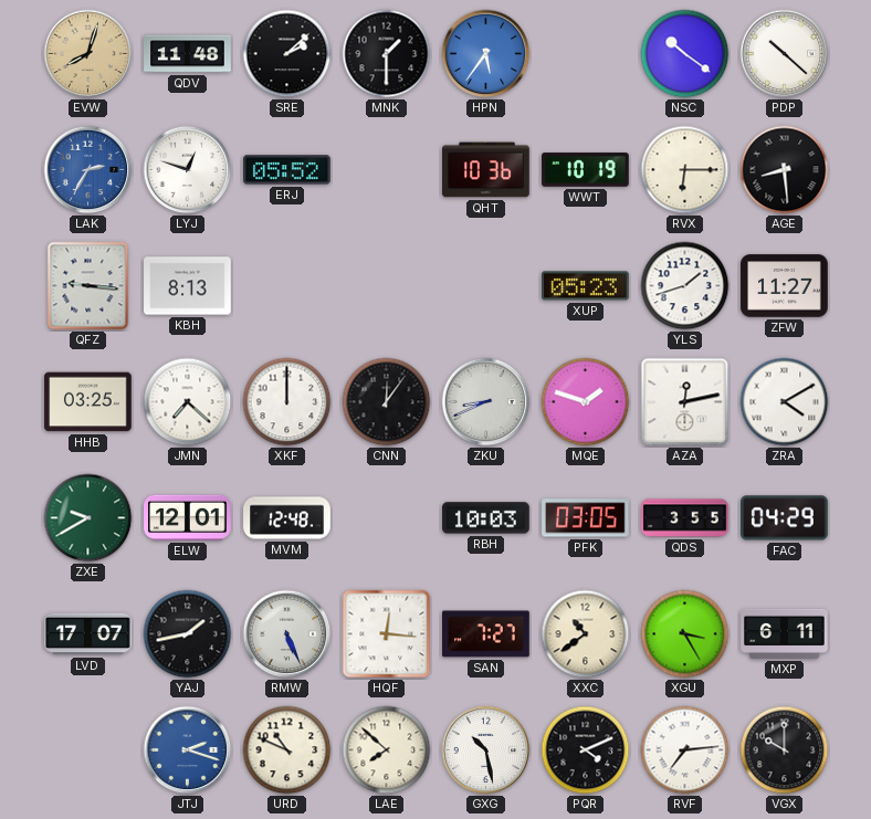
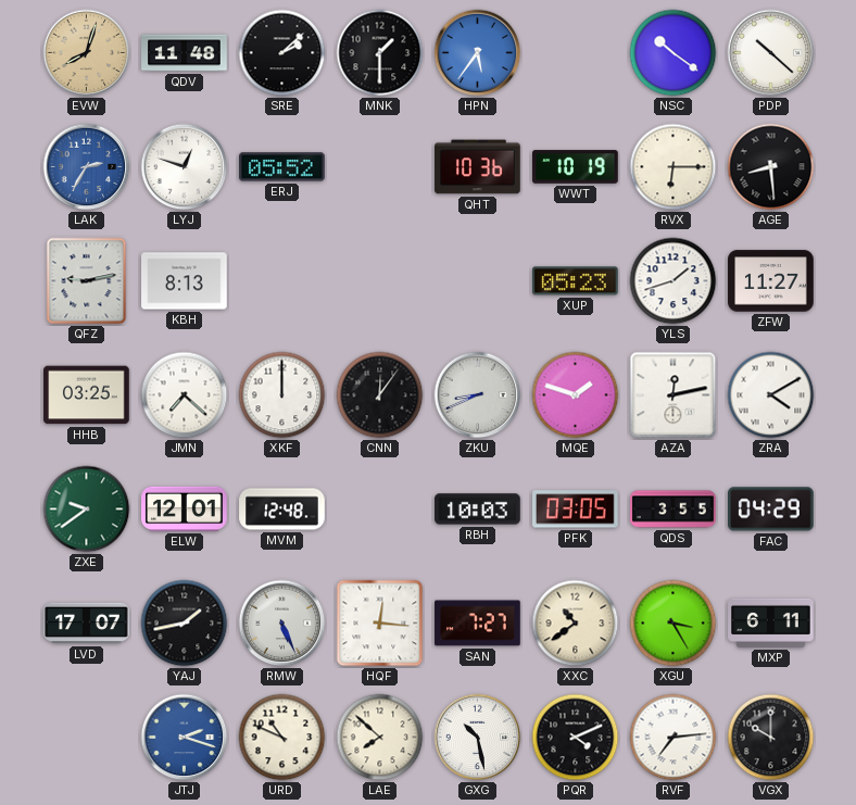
QFZ: 9:16 -> 9:13
ZXE: 9:40 -> 9:39
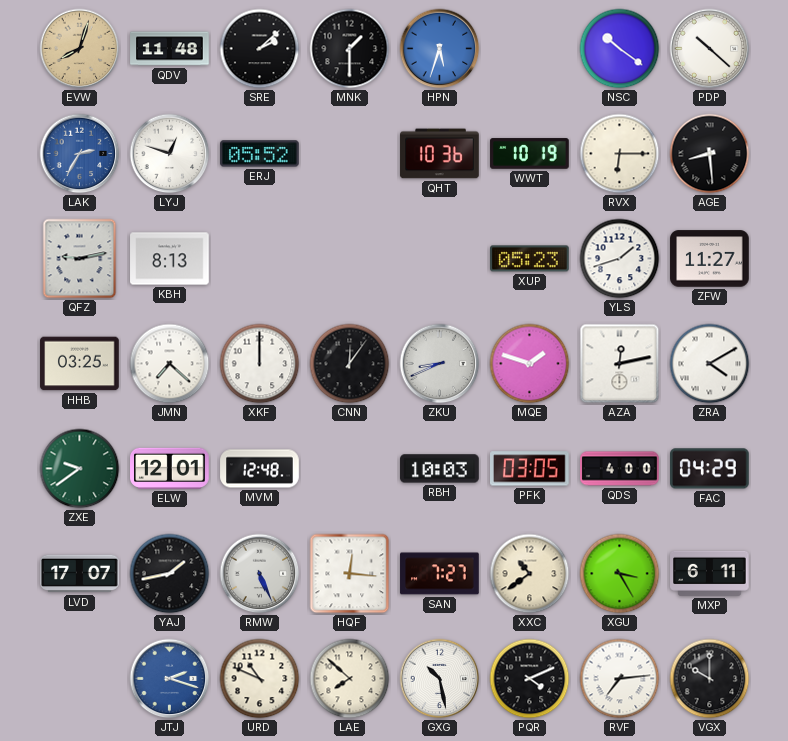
HPN: 5:36 -> 5:33
QDS: 3:55 -> 4:00
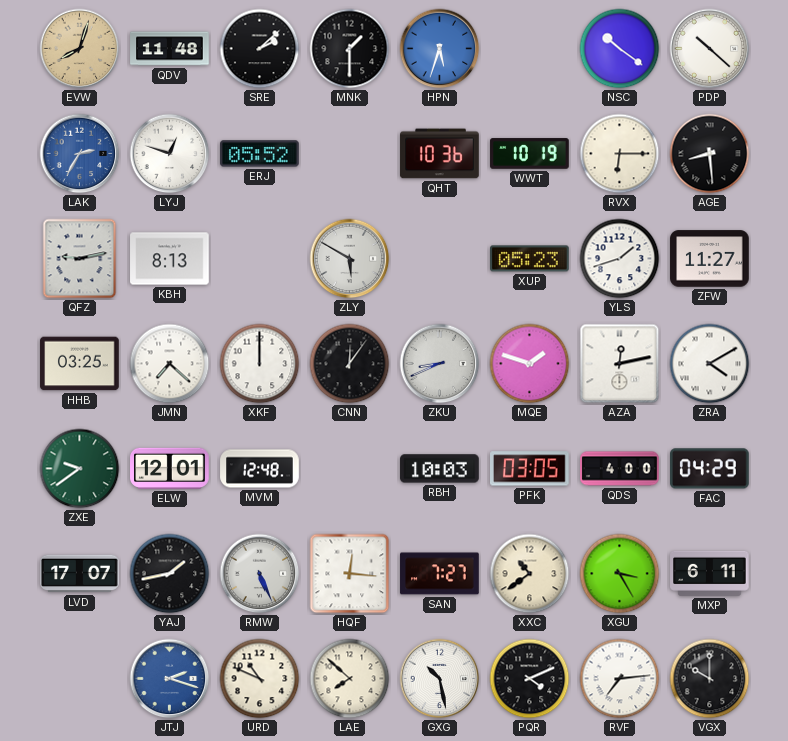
ZLY: none -> 5:50
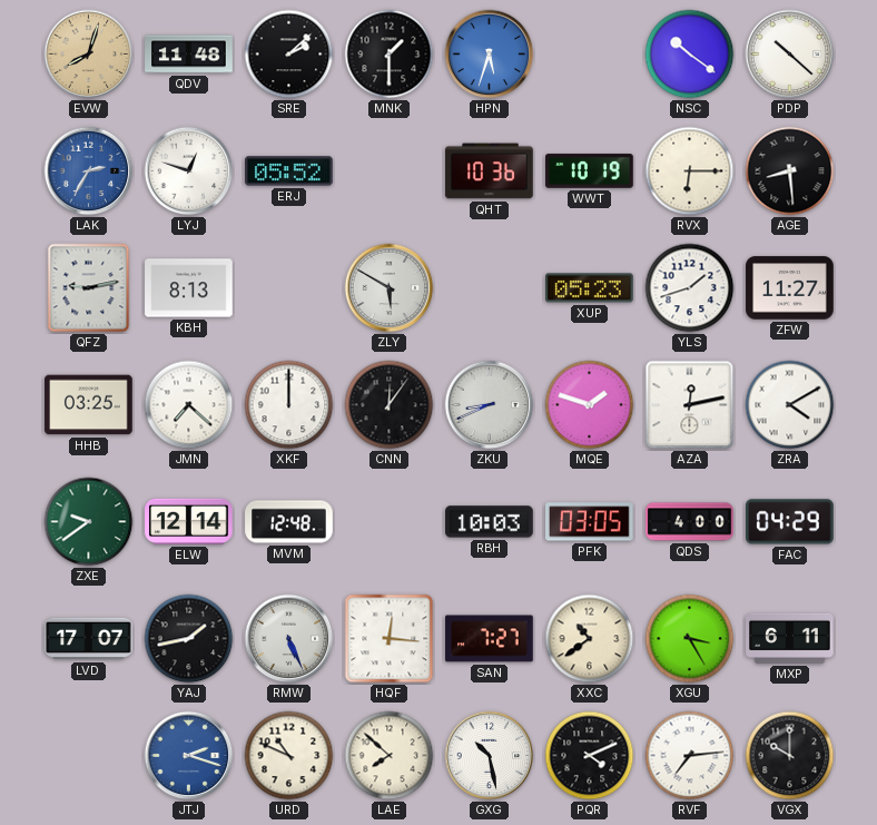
ELW: 12:01 -> 12:14
